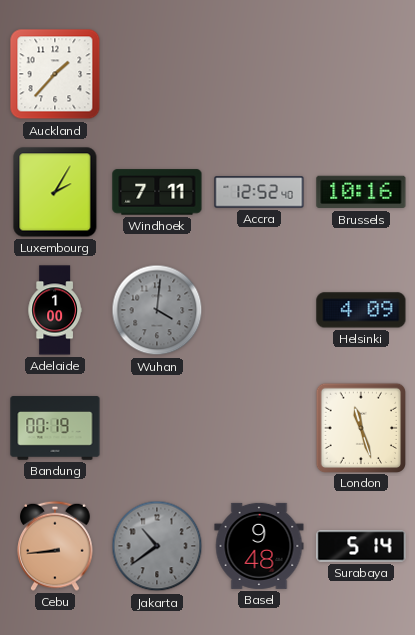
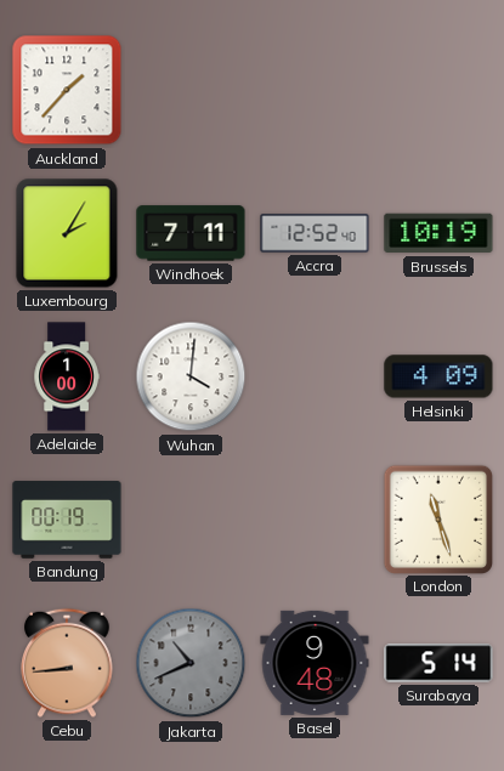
Brussels: 10:16 -> 10:19
Wuhan dial: grey -> white
Jakarta: 10:39 -> 10:41
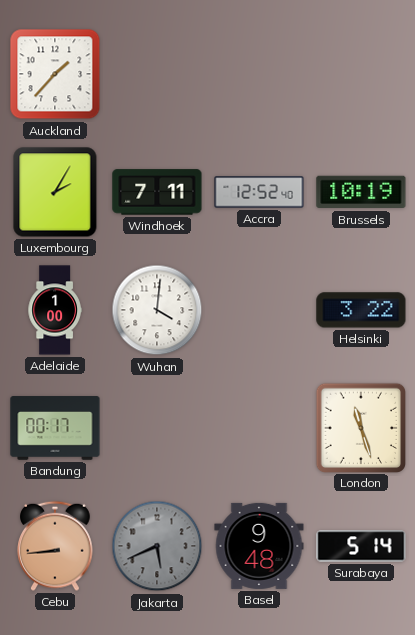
Helsinki: 4:09 -> 3:22
Bandung: 00:19 -> 00:17
Jakarta: 10:41 -> 5:41
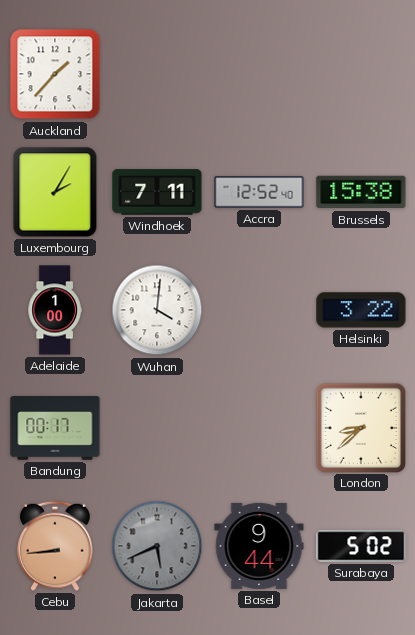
Brussels: 10:19 -> 15:38
London: 11:27 -> 8:38
Basel: 9:48 -> 9:44
Surabaya: 5:14 -> 5:02
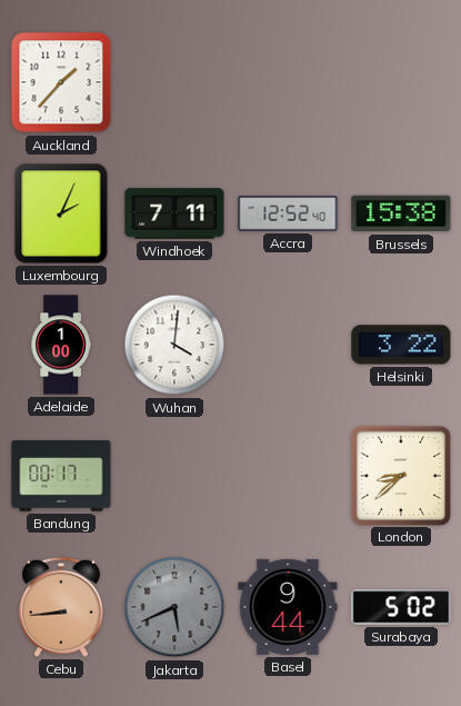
Luxembourg: 2:05 -> 2:04
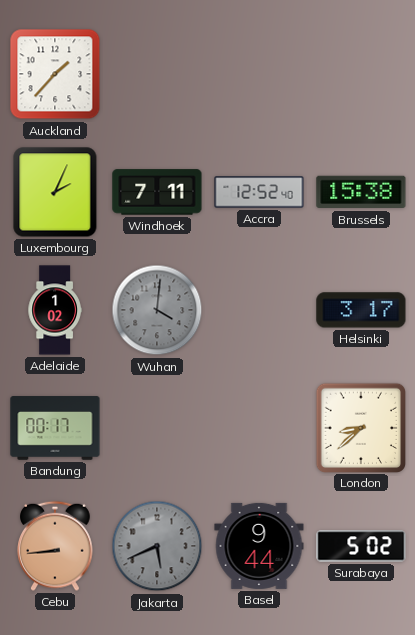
Adelaide: 1:00 -> 1:02
Wuhan dial: white -> grey
Helsinki: 3:22 -> 3:17
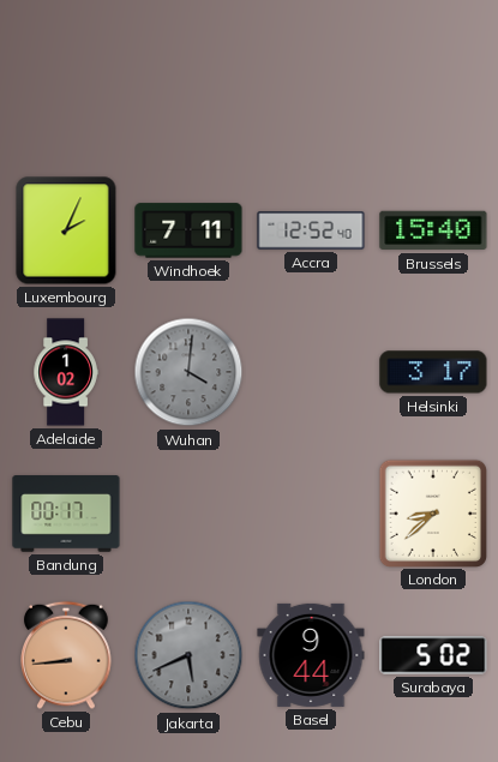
Auckland: 1:37 -> none
Brussels: 15:38 -> 15:40
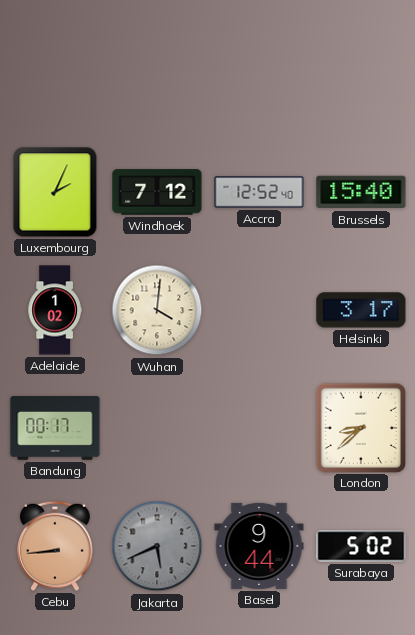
Windhoek: 7:11 -> 7:12
Wuhan dial: grey -> cream
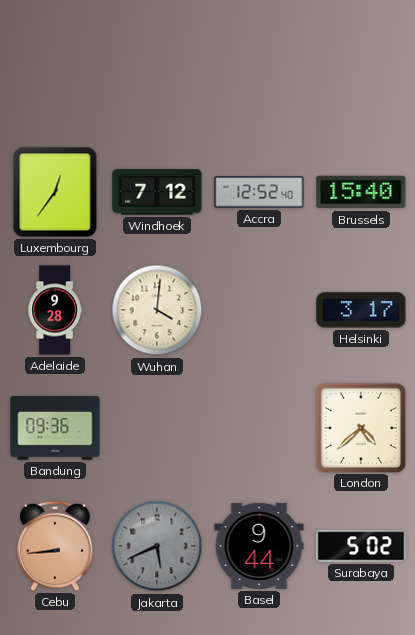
Luxembourg: 2:04 -> 12:36
Adelaide: 1:02 -> 9:28
Bandung: 00:17 -> 09:36
London: 8:38 -> 4:38
